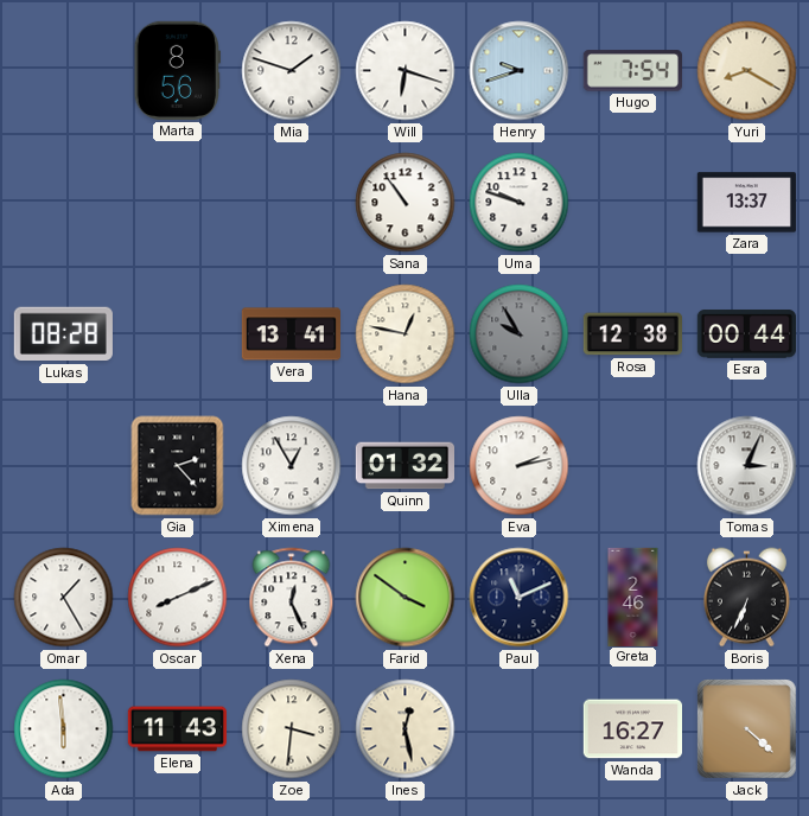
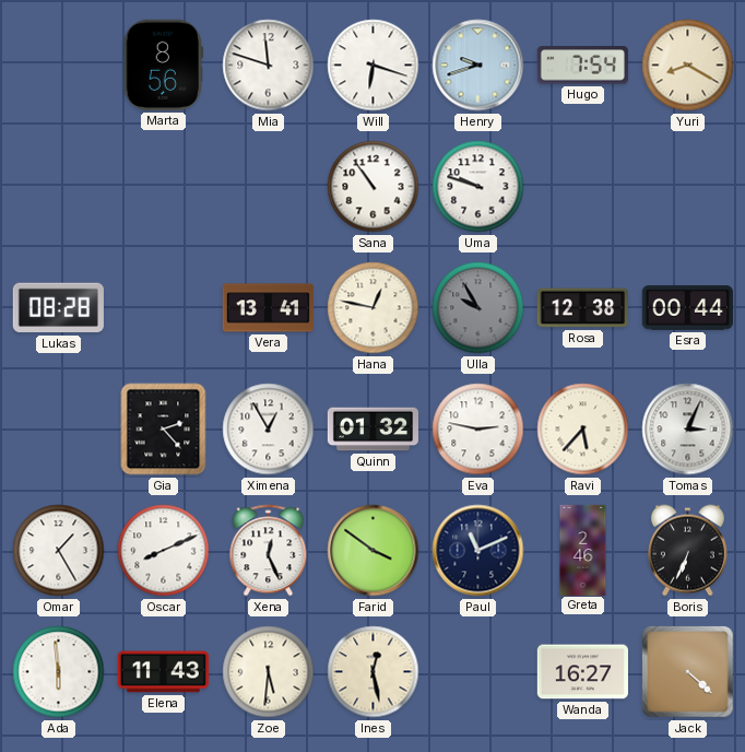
Mia: 1:48 -> 11:48
Zara: 13:37 -> none
Eva: 2:13 -> 2:47
Ravi: none -> 5:37
Zoe: 3:31 -> 5:31
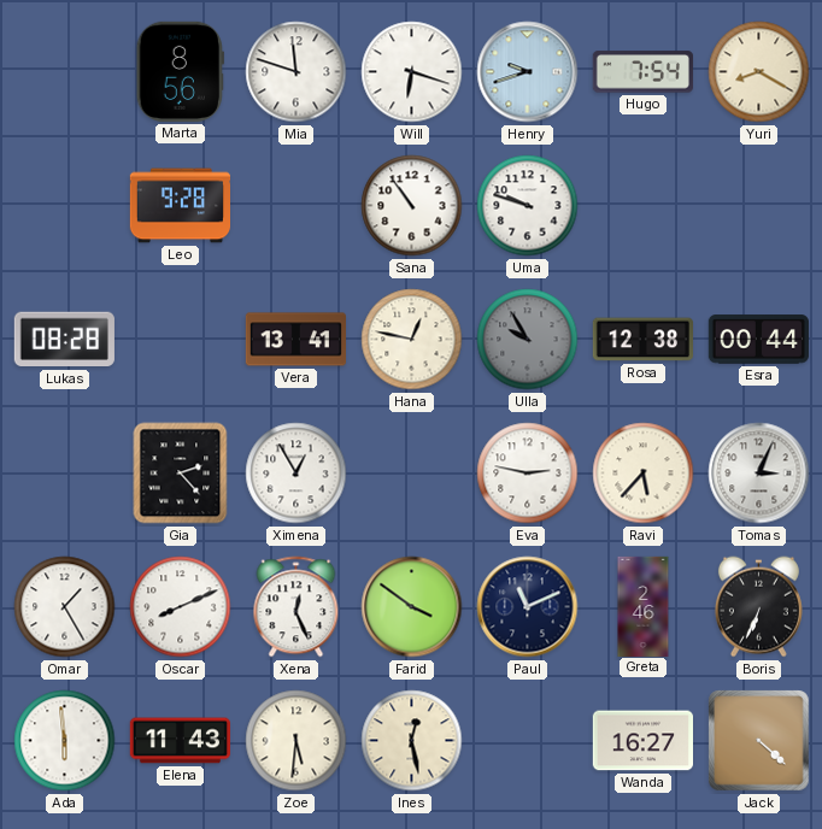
Leo: none -> 9:28
Quinn: 01:32 -> none
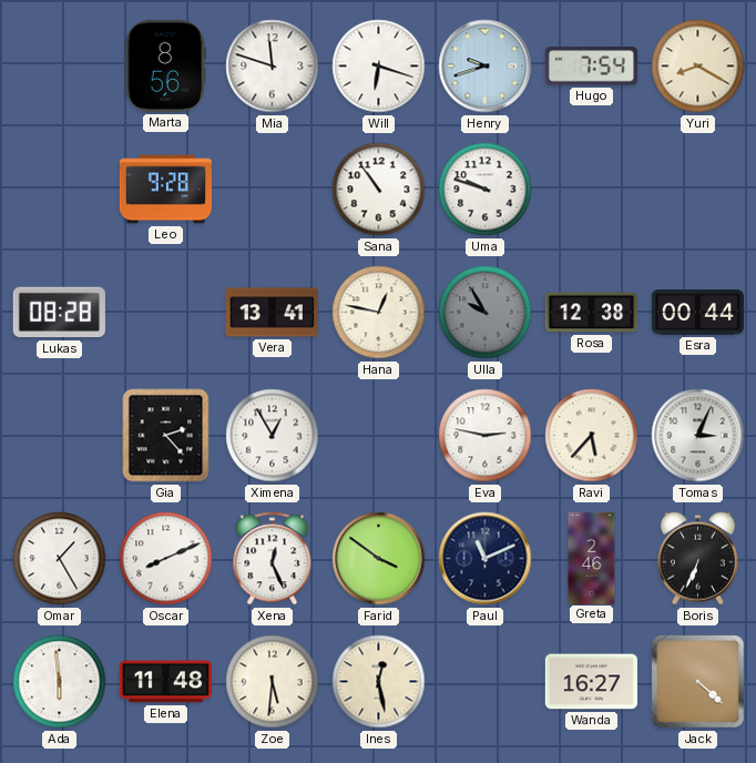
Elena: 11:43 -> 11:48
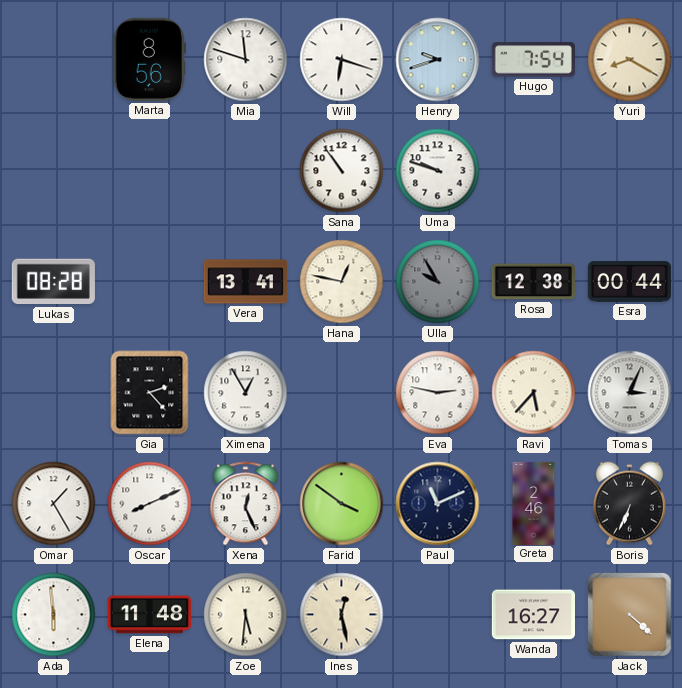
Leo: 9:28 -> none
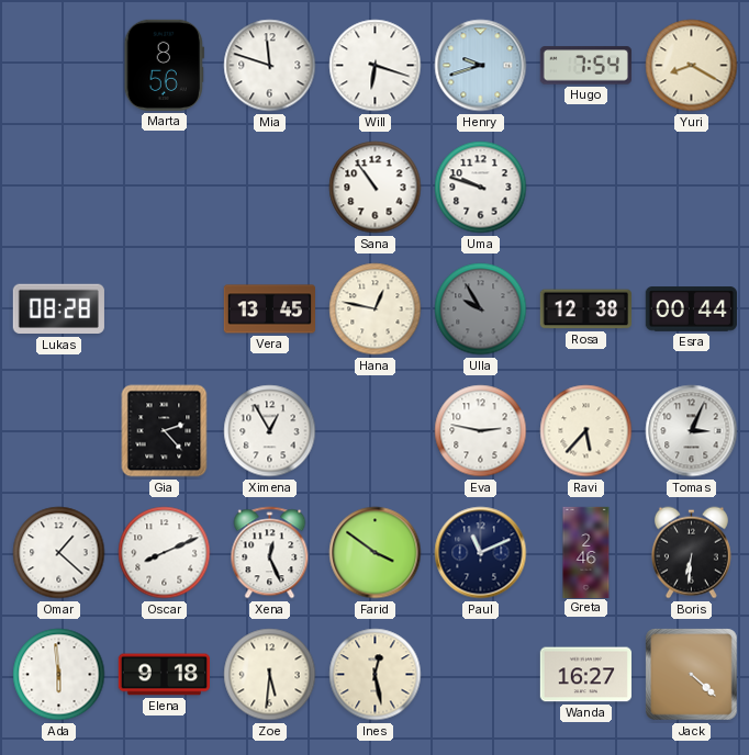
Vera: 13:41 -> 13:45
Omar: 1:25 -> 1:22
Boris: 6:34 -> 6:31
Elena: 11:48 -> 9:18
